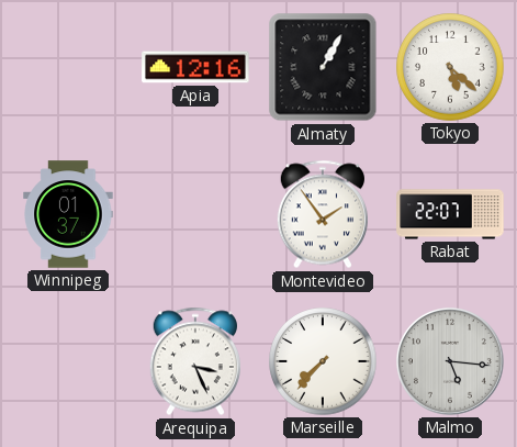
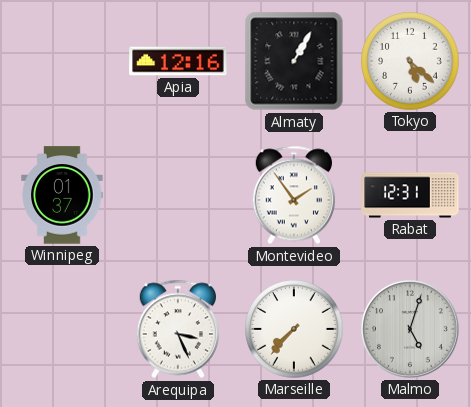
Rabat: 22:07 -> 12:31
Malmo: 5:16 -> 5:03
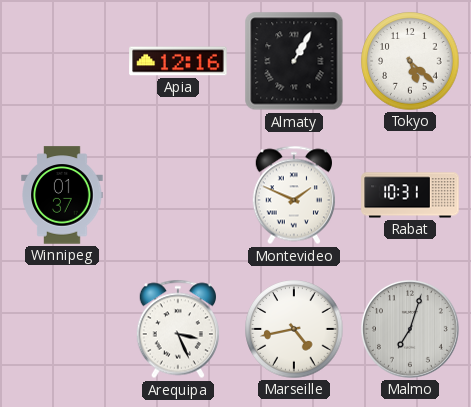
Montevideo: 1:54 -> 1:49
Rabat: 12:31 -> 10:31
Marseille: 7:37 -> 4:43
Malmo: 5:03 -> 7:03
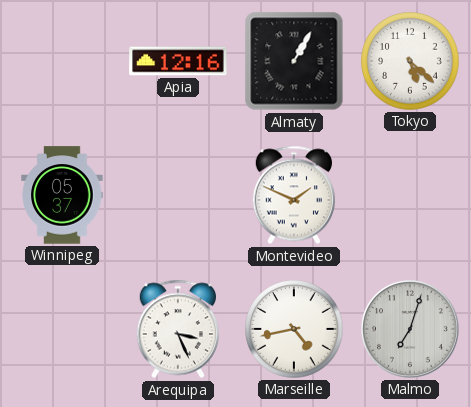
Winnipeg: 01:37 -> 05:37
Rabat: 10:31 -> none
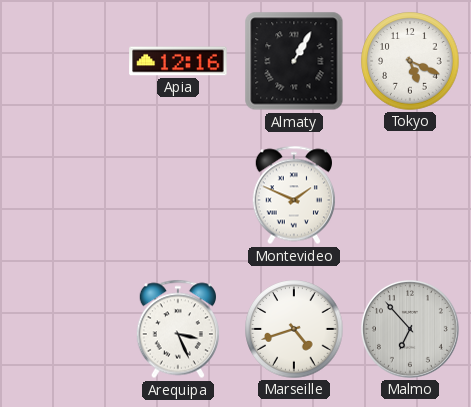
Tokyo: 5:22 -> 5:19
Winnipeg: 05:37 -> none
Marseille: 4:43 -> 4:42
Malmo: 7:03 -> 6:53
